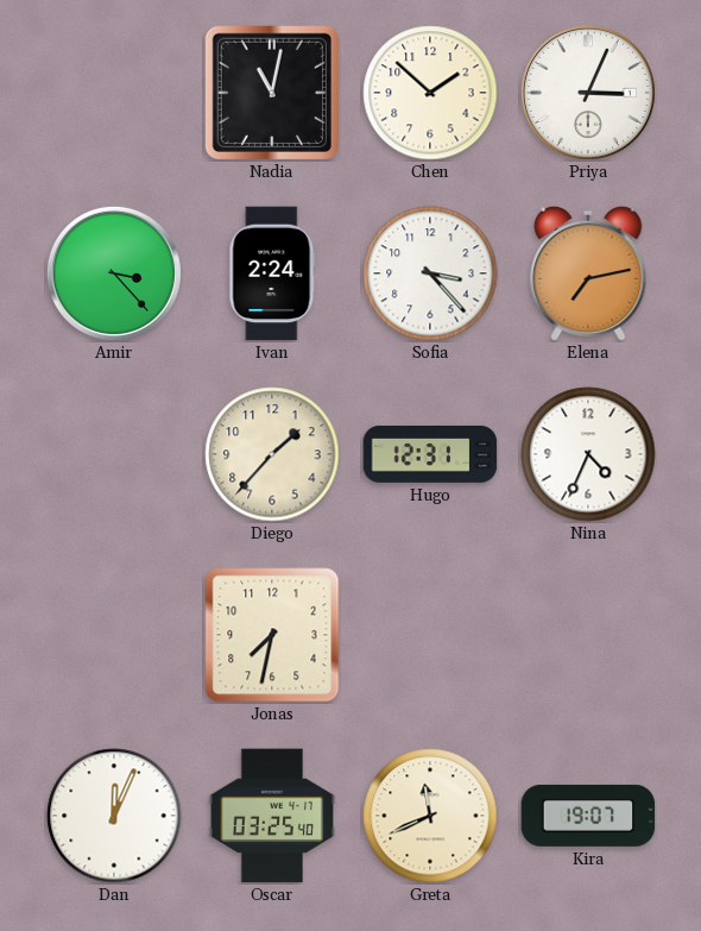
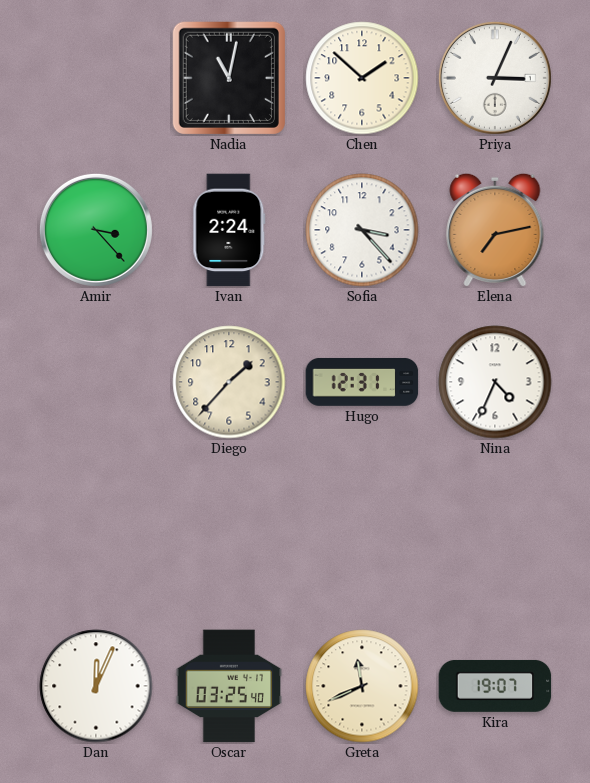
Jonas: 7:32 -> none
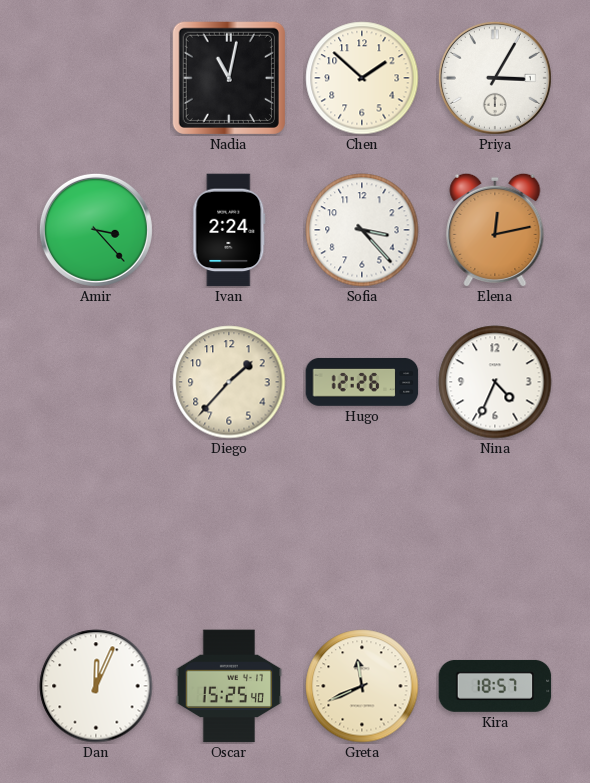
Priya: 3:04 -> 3:05
Elena: 7:13 -> 12:13
Hugo: 12:31 -> 12:26
Oscar: 03:25 -> 15:25
Kira: 19:07 -> 18:57
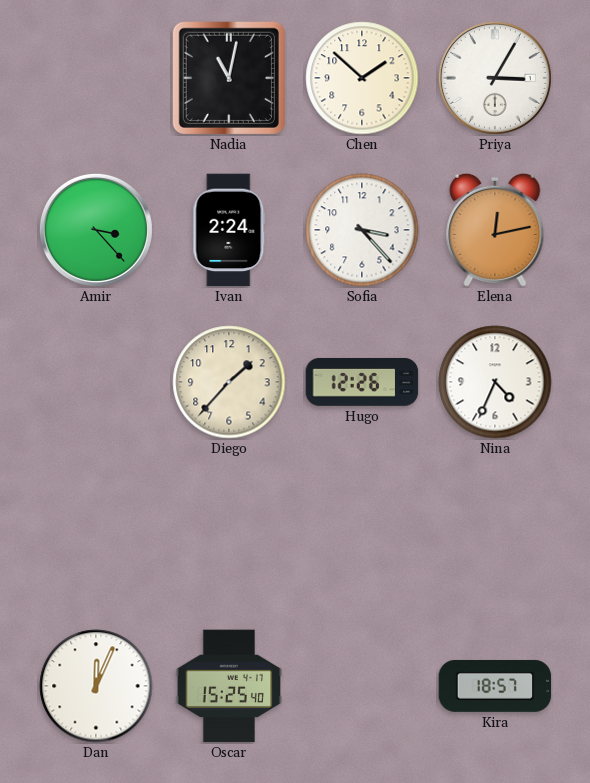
Greta: 11:41 -> none
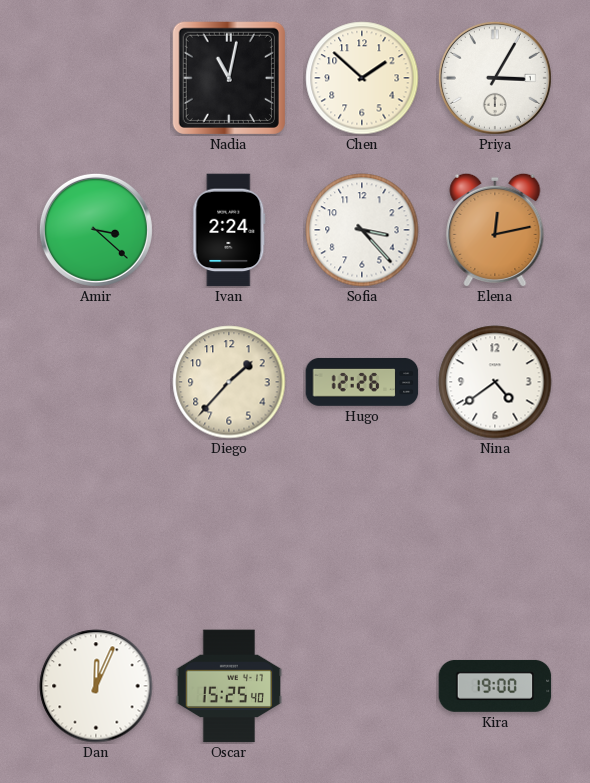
Amir: 3:23 -> 3:22
Nina: 4:34 -> 4:39
Kira: 18:57 -> 19:00
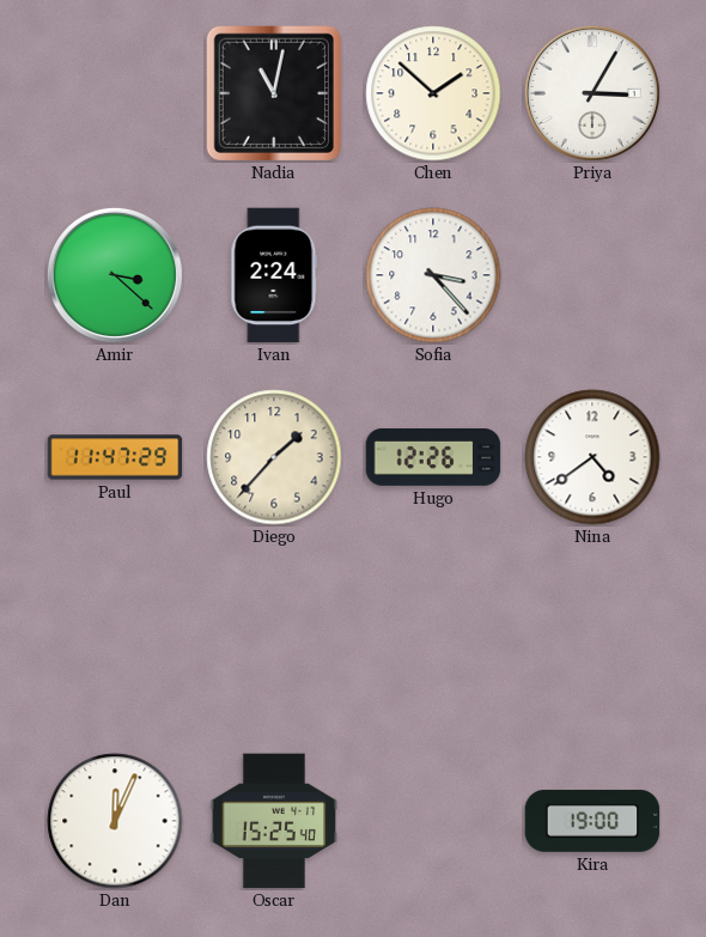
Elena: 12:13 -> none
Paul: none -> 11:47
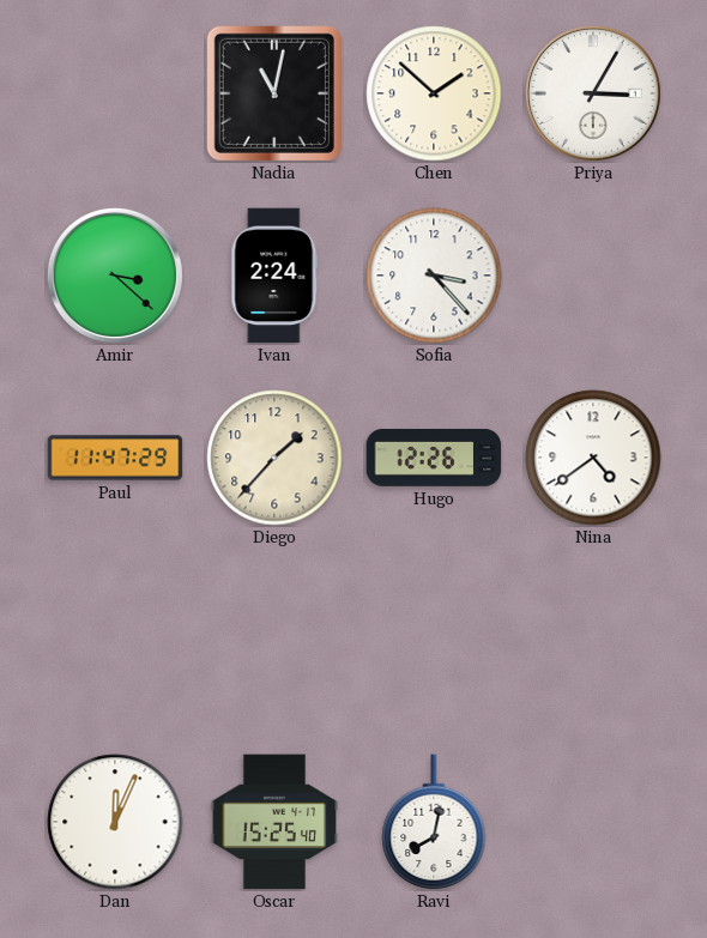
Ravi: none -> 8:02
Kira: 19:00 -> none
